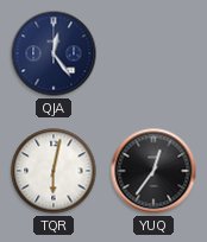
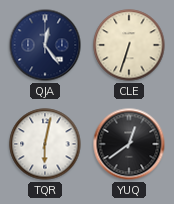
CLE: none -> 6:33
YUQ: 12:36 -> 12:39
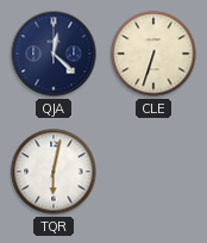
QJA: 12:24 -> 12:22
YUQ: 12:39 -> none
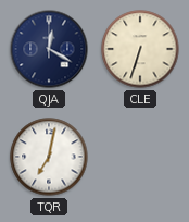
QJA: 12:22 -> 12:20
TQR: 6:02 -> 7:02
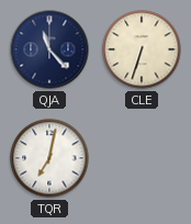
QJA: 12:20 -> 11:23
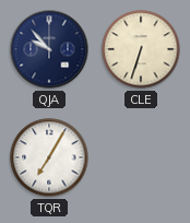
QJA: 11:23 -> 9:53
TQR: 7:02 -> 7:05
